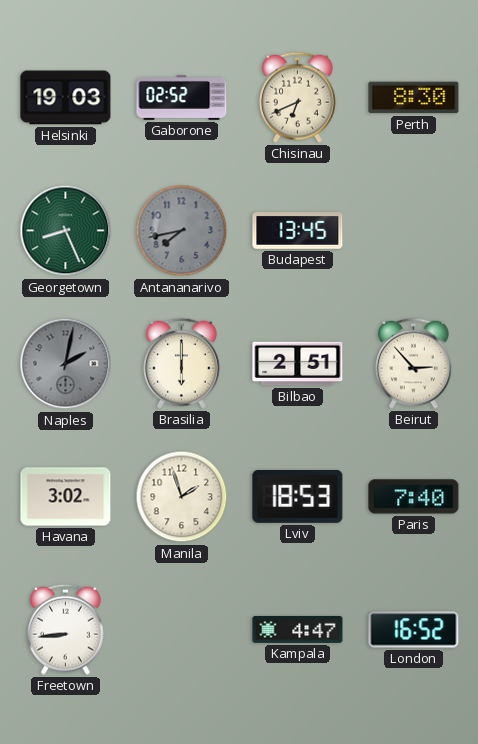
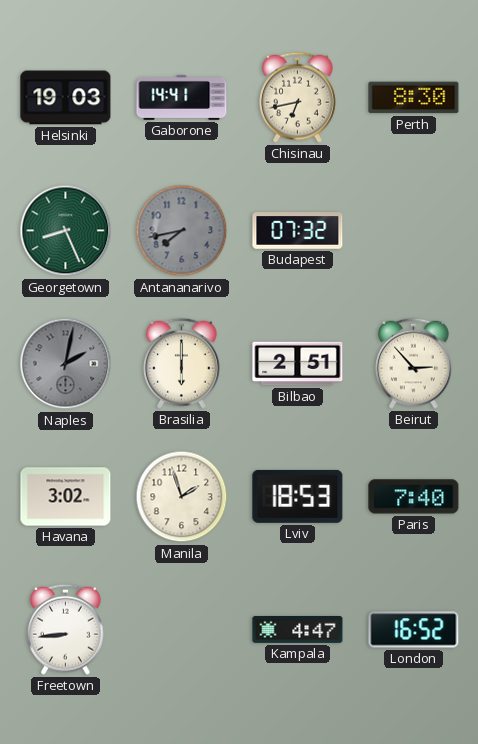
Gaborone: 02:52 -> 14:41
Chisinau: 6:41 -> 6:43
Budapest: 13:45 -> 07:32
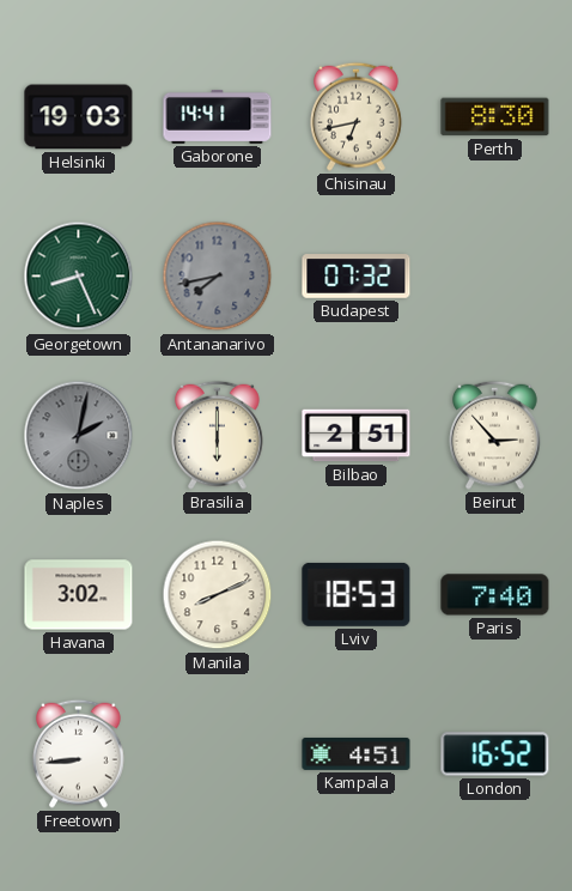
Manila: 1:57 -> 8:11
Kampala: 4:47 -> 4:51
